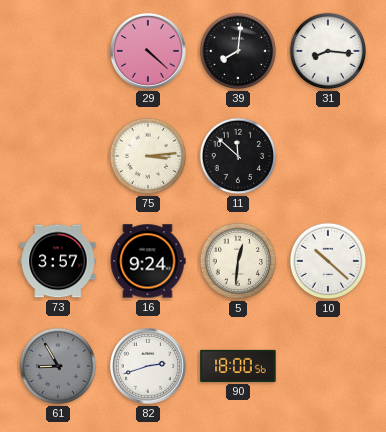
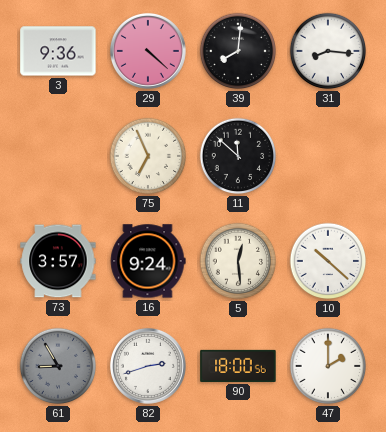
3: none -> 9:36
75: 3:14 -> 6:56
5: 12:31 -> 12:29
47: none -> 2:00
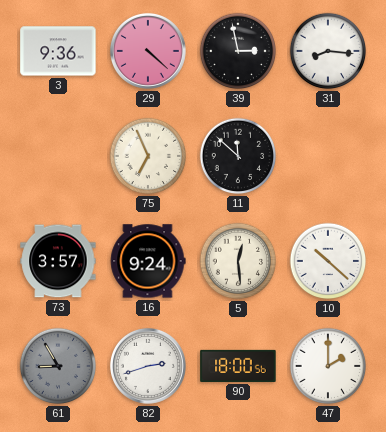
39: 8:01 -> 2:58
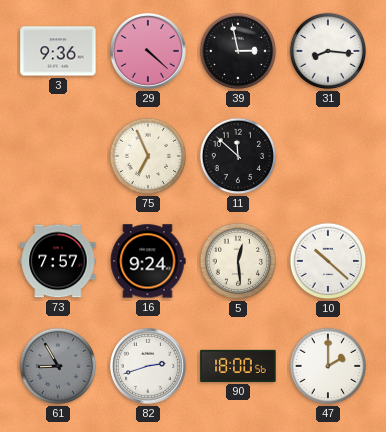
73: 3:57 -> 7:57
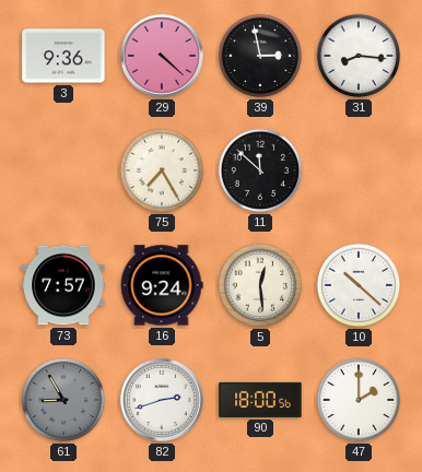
75: 6:56 -> 7:25
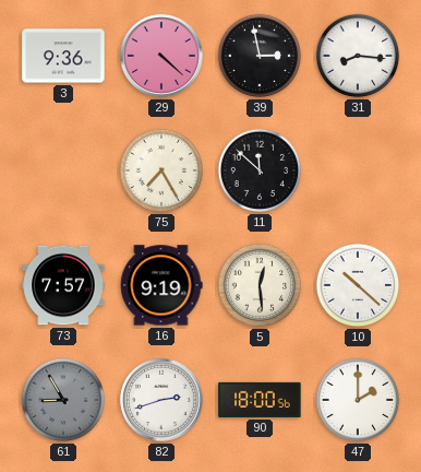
16: 9:24 -> 9:19
